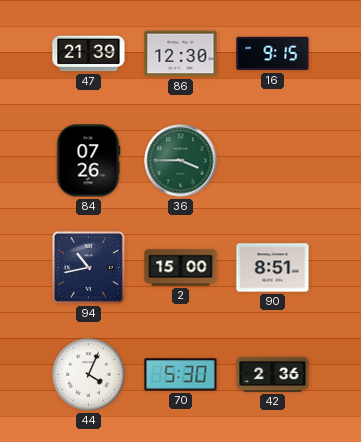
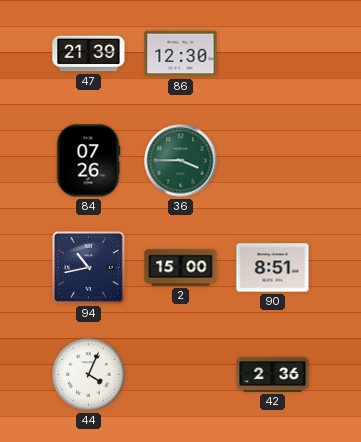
16: 9:15 -> none
70: 5:30 -> none
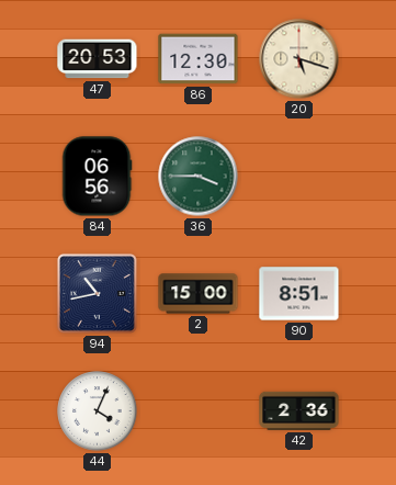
47: 21:39 -> 20:53
20: none -> 5:18
84: 07:26 -> 06:56
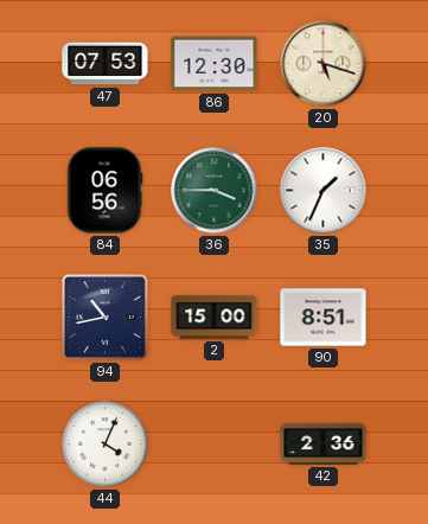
47: 20:53 -> 07:53
35: none -> 1:34
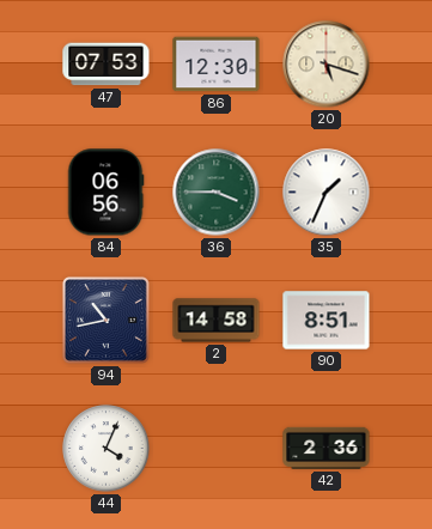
2: 15:00 -> 14:58
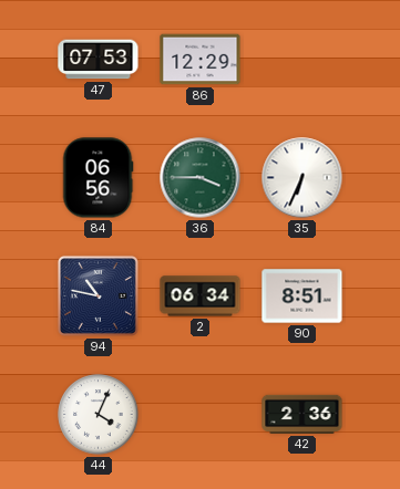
86: 12:30 -> 12:29
20: 5:18 -> none
35: 1:34 -> 6:34
94: 10:43 -> 10:47
2: 14:58 -> 06:34
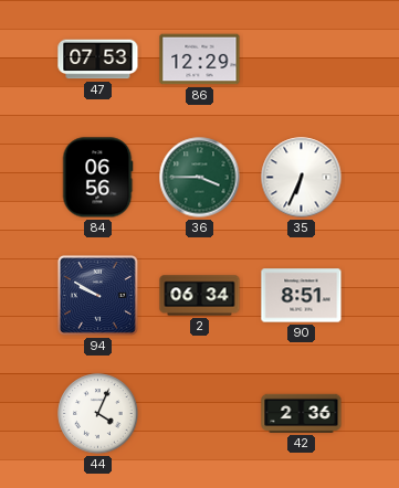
94: 10:47 -> 9:50
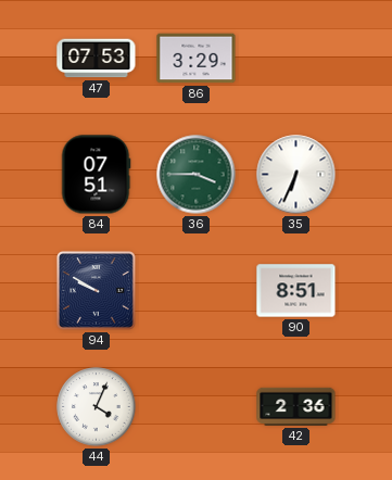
86: 12:29 -> 3:29
84: 06:56 -> 07:51
2: 06:34 -> none
